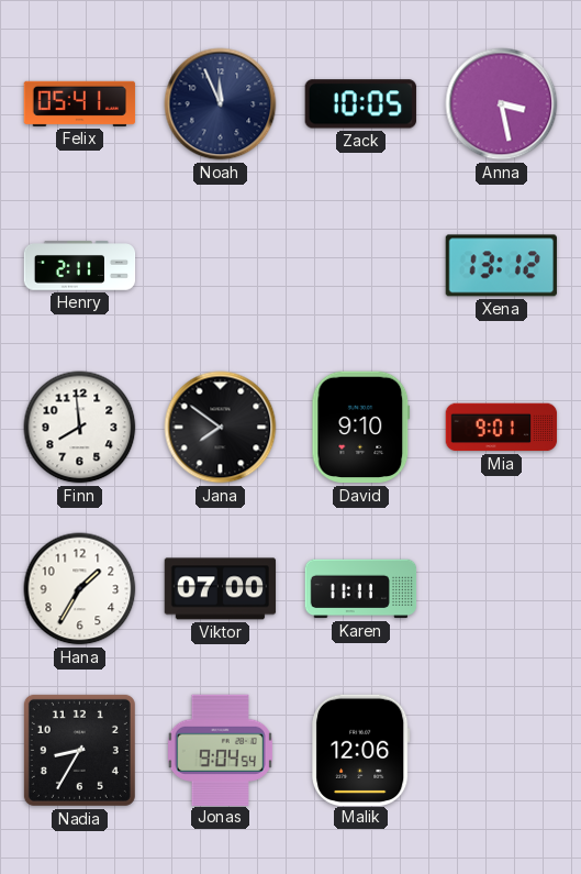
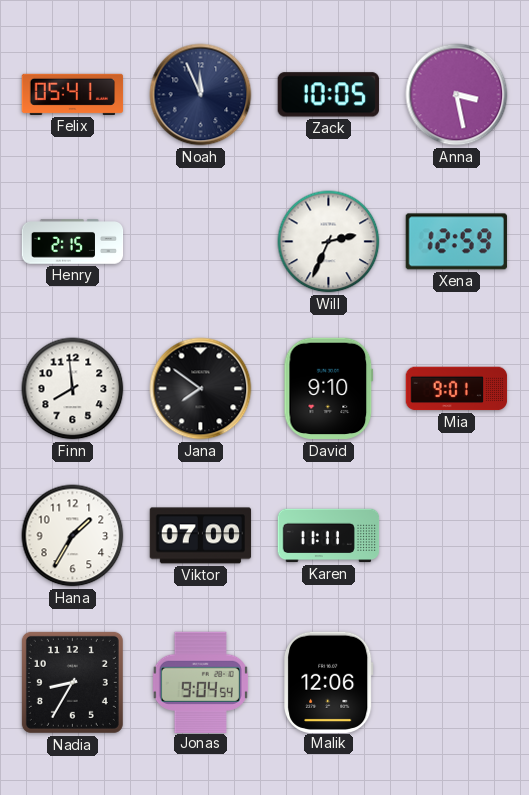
Henry: 2:11 -> 2:15
Will: none -> 2:34
Xena: 13:12 -> 12:59
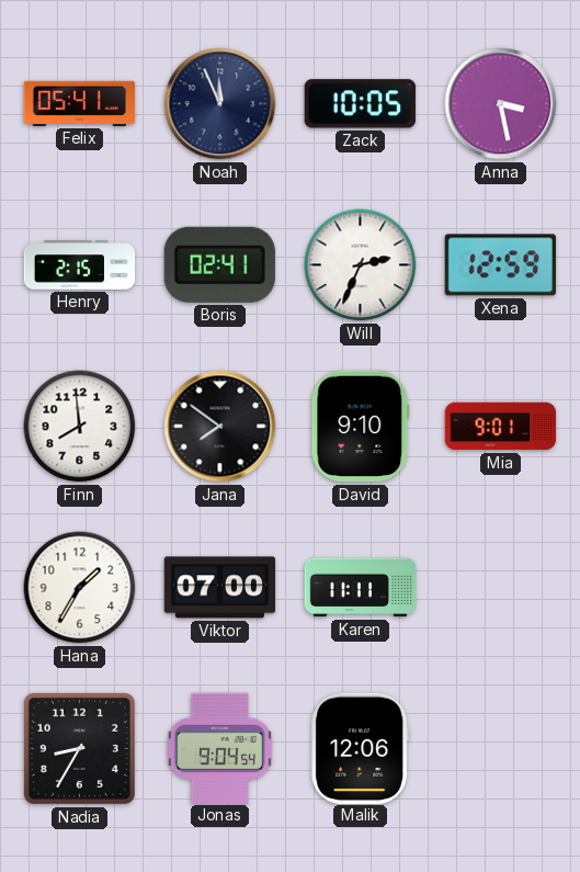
Boris: none -> 02:41
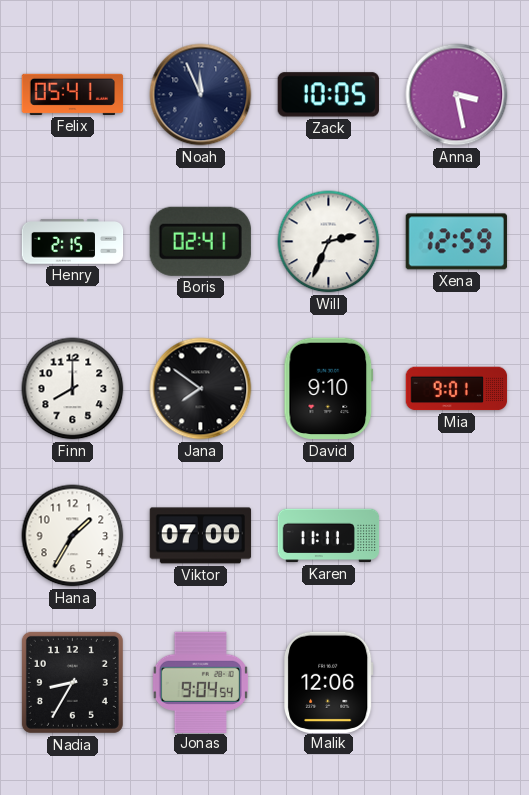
Finn: 7:59 -> 8:00
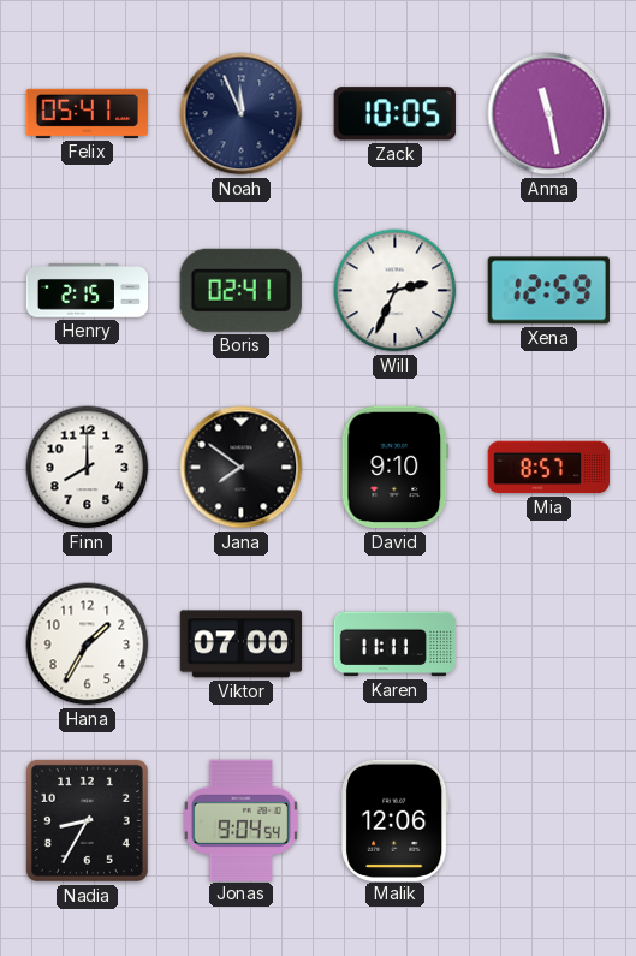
Anna: 3:28 -> 11:28
Mia: 9:01 -> 8:57
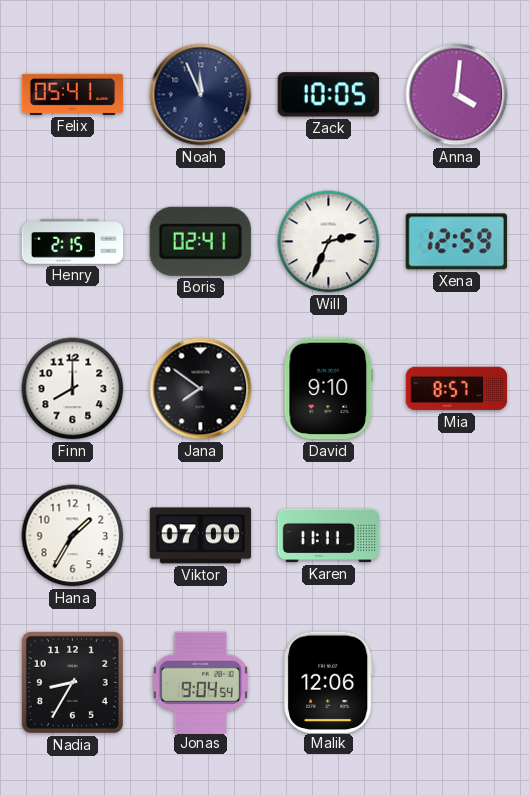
Anna: 11:28 -> 4:01
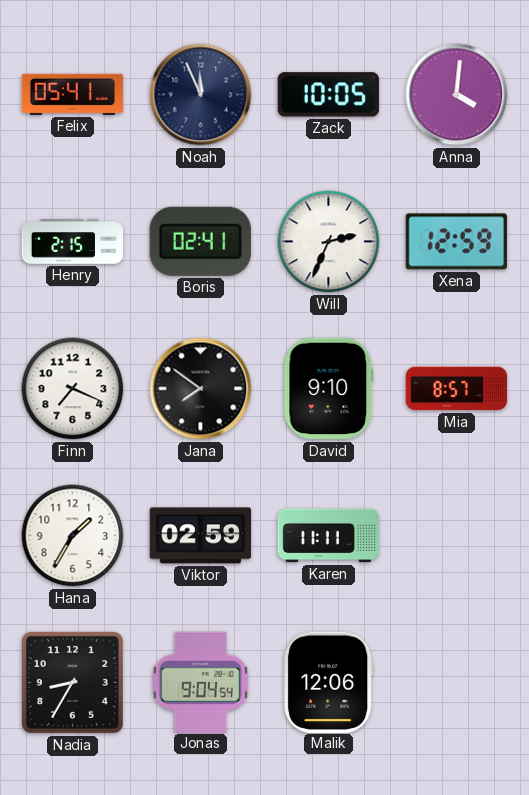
Finn: 8:00 -> 7:19
Viktor: 07:00 -> 02:59
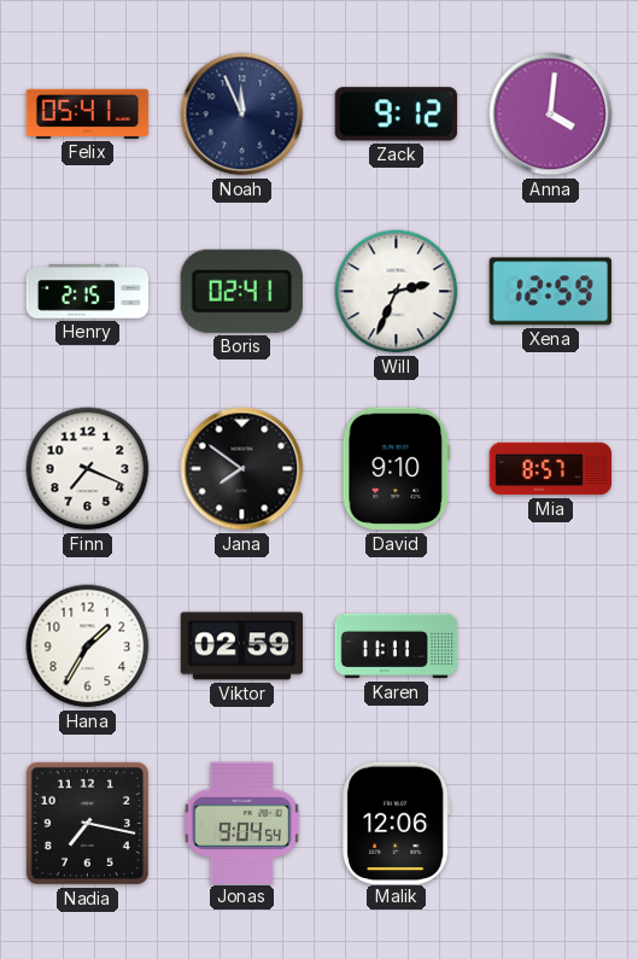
Zack: 10:05 -> 9:12
Nadia: 8:35 -> 7:17
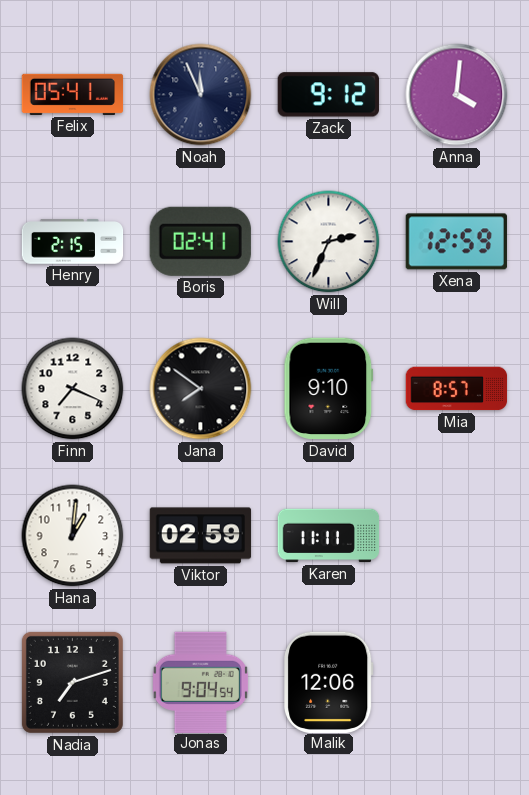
Hana: 1:35 -> 1:01
Nadia: 7:17 -> 7:12
